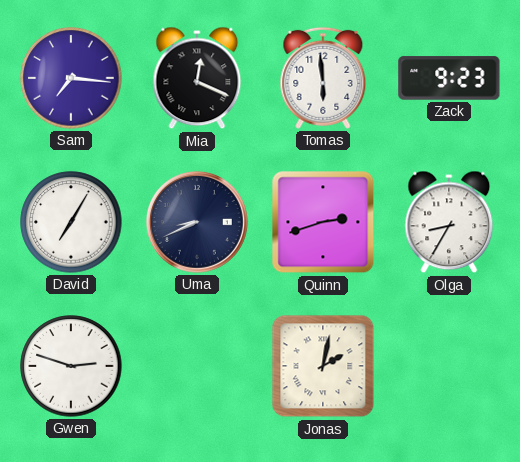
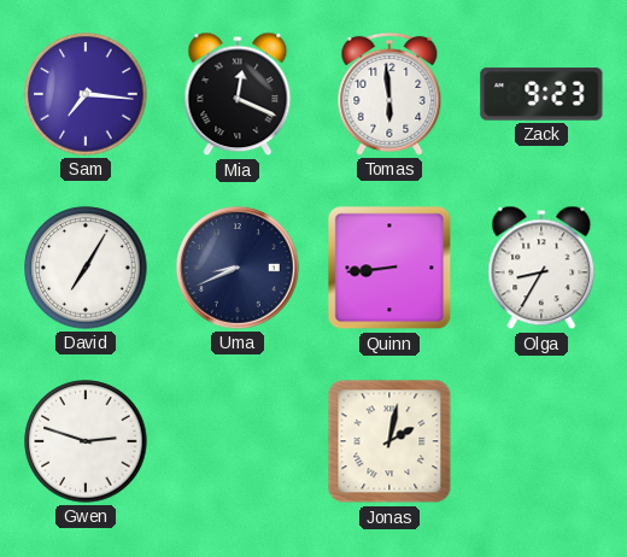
Quinn: 2:42 -> 8:44
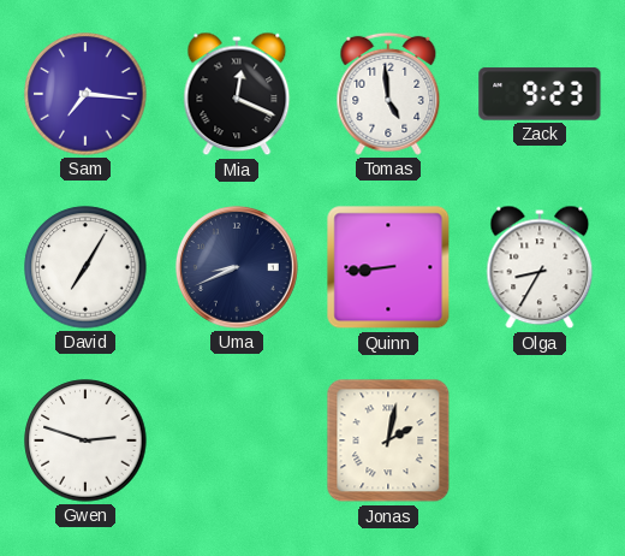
Tomas: 5:59 -> 4:59
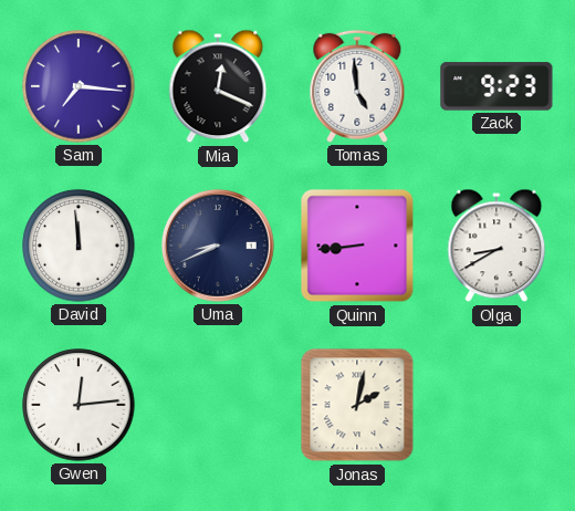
David: 7:05 -> 11:59
Olga: 8:35 -> 8:40
Gwen: 2:48 -> 12:14
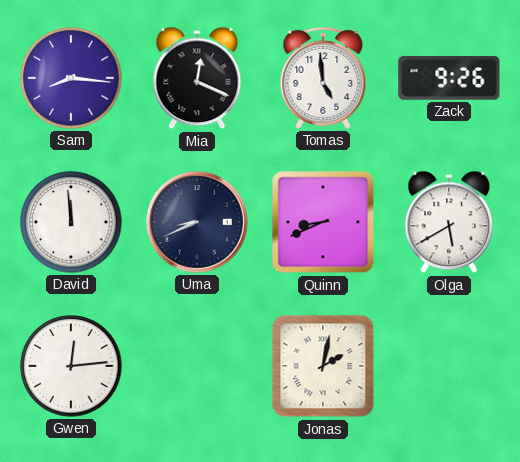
Sam: 7:16 -> 8:16
Zack: 9:23 -> 9:26
Quinn: 8:44 -> 8:41
Olga: 8:40 -> 5:40
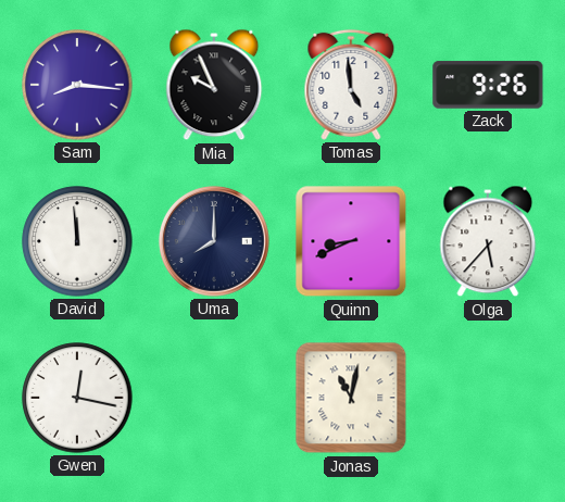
Mia: 12:19 -> 9:56
Uma: 8:41 -> 8:00
Olga: 5:40 -> 5:37
Gwen: 12:14 -> 12:17
Jonas: 2:02 -> 11:02
